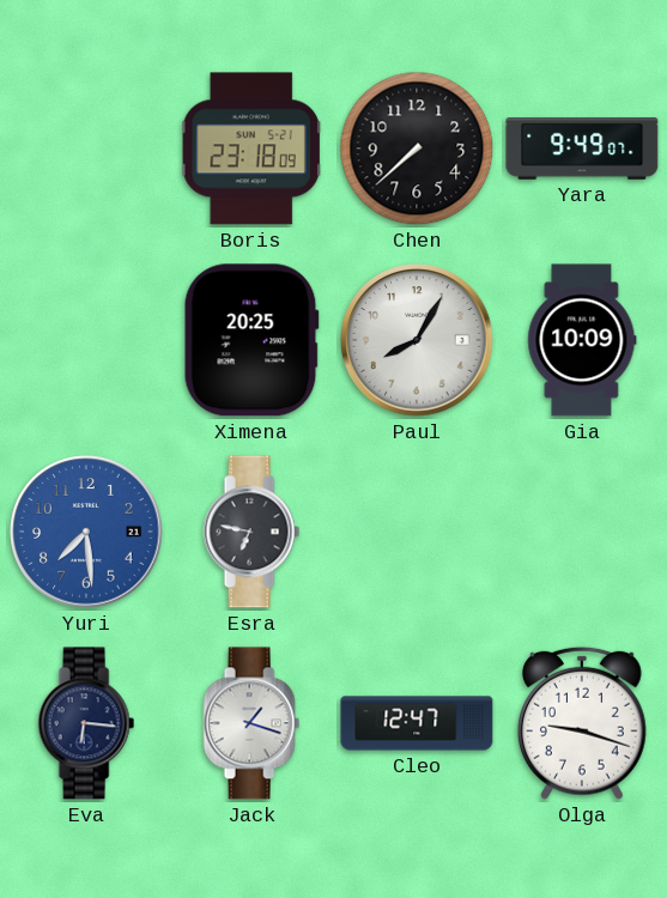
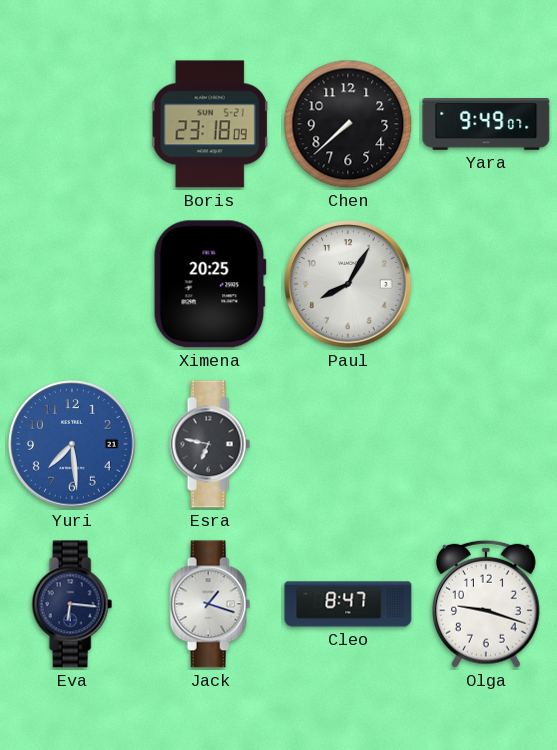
Gia: 10:09 -> none
Cleo: 12:47 -> 8:47
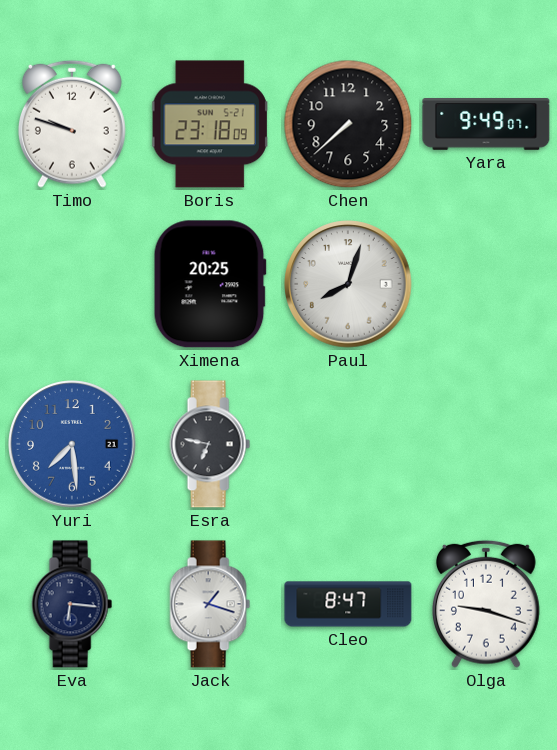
Timo: none -> 9:48
Paul: 8:05 -> 8:03
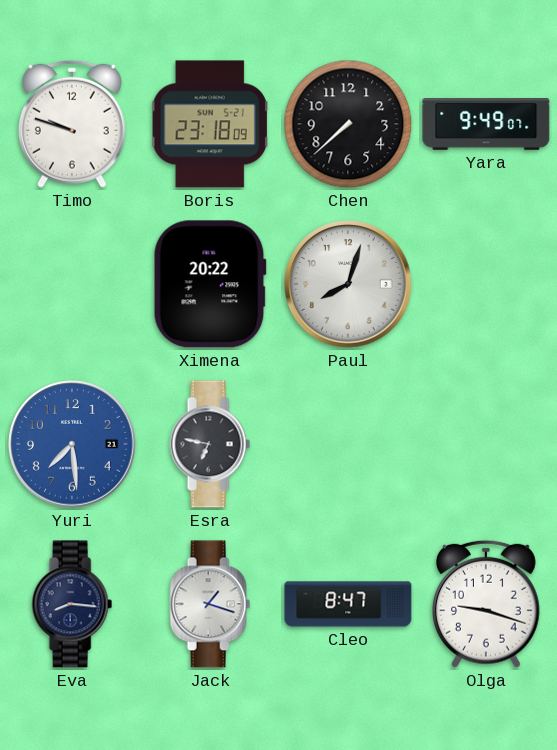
Ximena: 20:25 -> 20:22
Eva: 6:16 -> 8:16
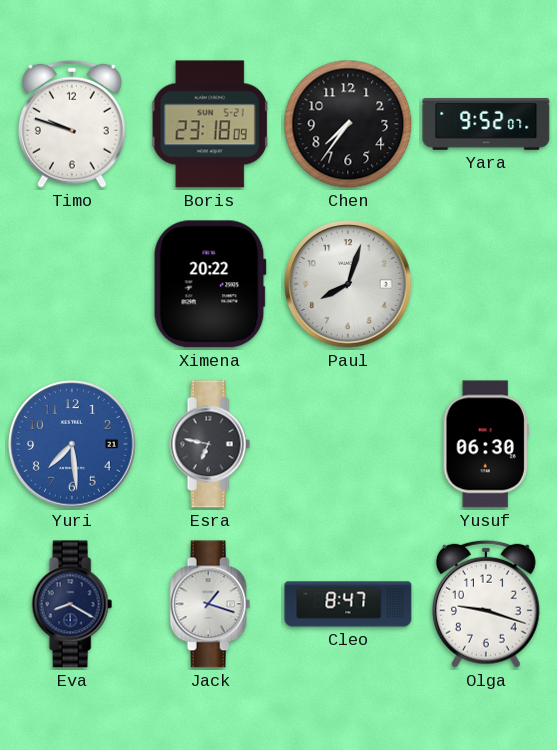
Chen: 7:38 -> 7:36
Yara: 9:49 -> 9:52
Yusuf: none -> 06:30
Eva: 8:16 -> 8:20
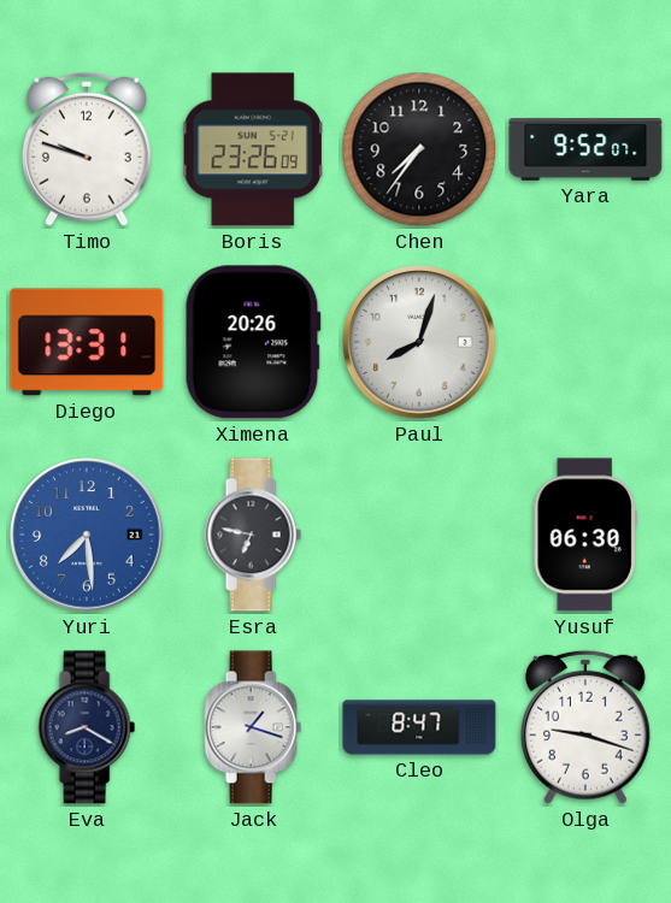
Boris: 23:18 -> 23:26
Diego: none -> 13:31
Ximena: 20:22 -> 20:26
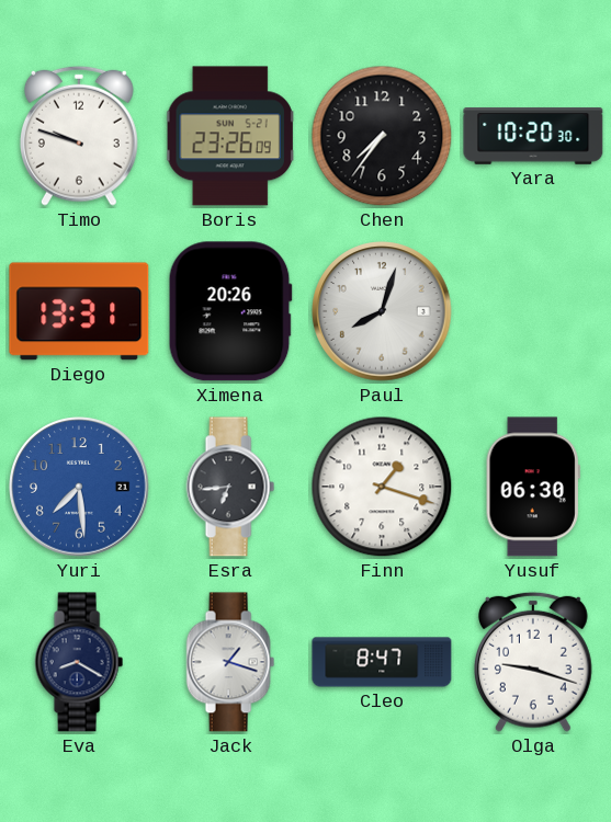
Yara: 9:52 -> 10:20
Esra: 6:47 -> 6:44
Finn: none -> 1:18
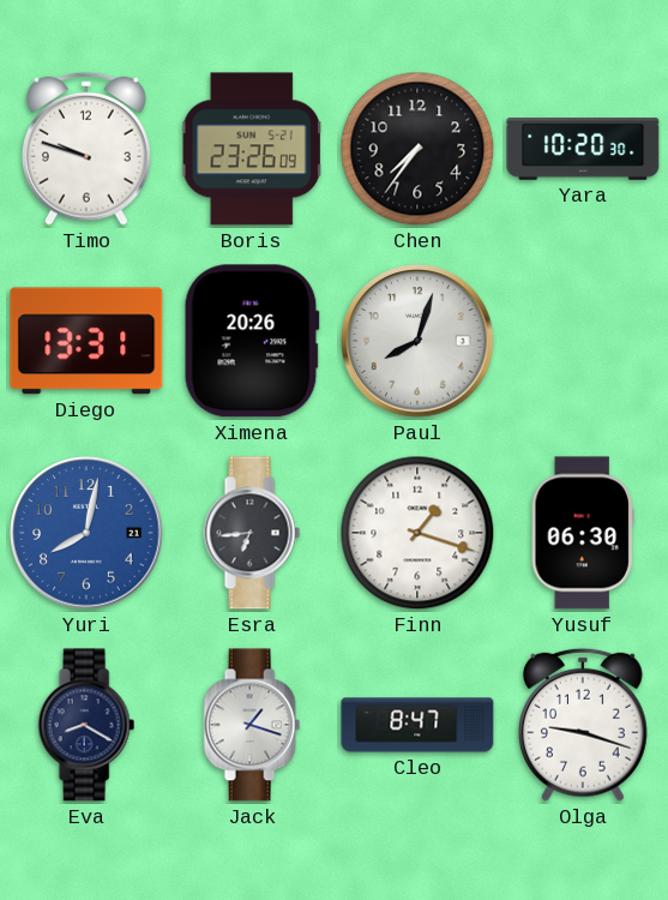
Yuri: 7:29 -> 8:02
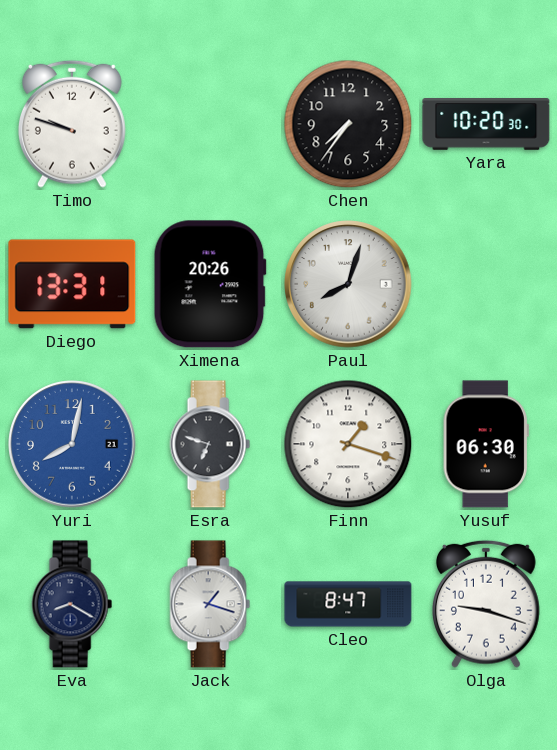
Boris: 23:26 -> none
Esra: 6:44 -> 6:48
